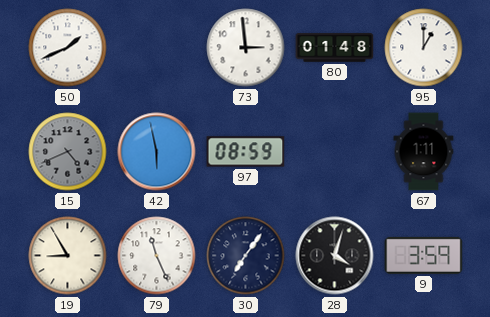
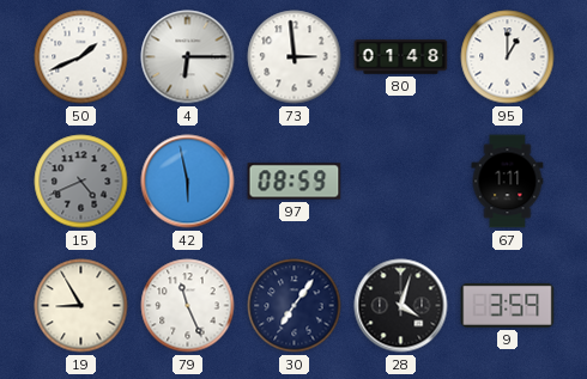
4: none -> 6:15
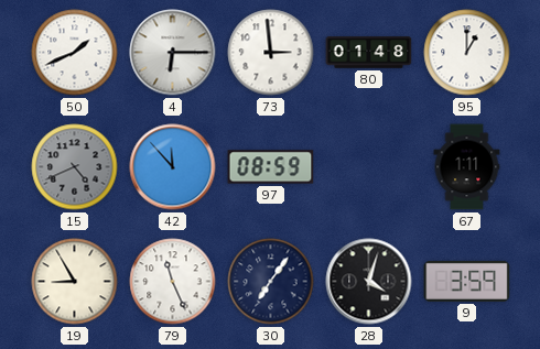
42: 5:58 -> 11:53
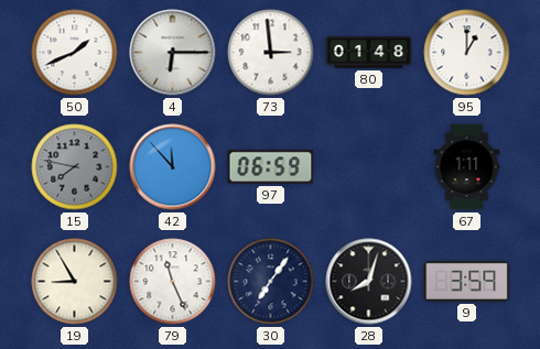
15: 4:41 -> 7:47
97: 08:59 -> 06:59
28: 4:03 -> 8:03
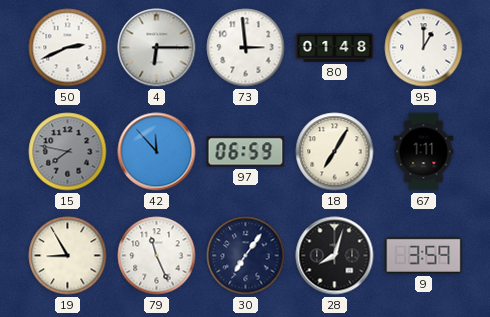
50: 1:41 -> 2:41
18: none -> 7:05
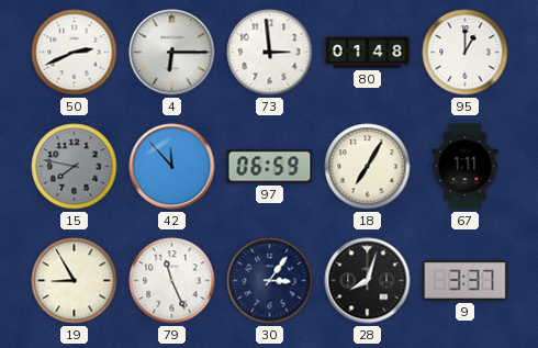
30: 7:06 -> 3:06
9: 3:59 -> 3:37
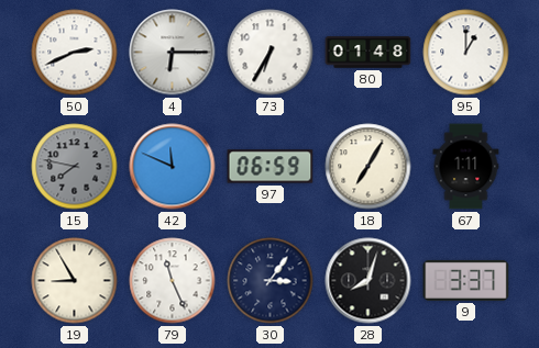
73: 2:59 -> 6:35
42: 11:53 -> 11:49
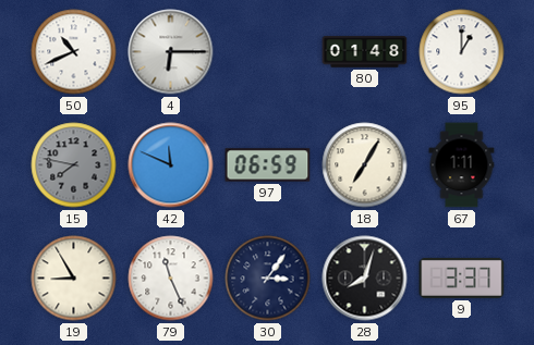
50: 2:41 -> 10:41
73: 6:35 -> none
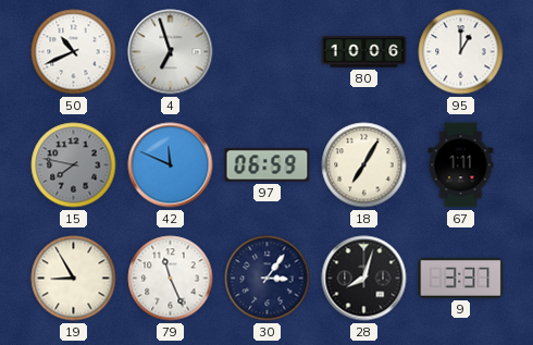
4: 6:15 -> 6:57
80: 01:48 -> 10:06
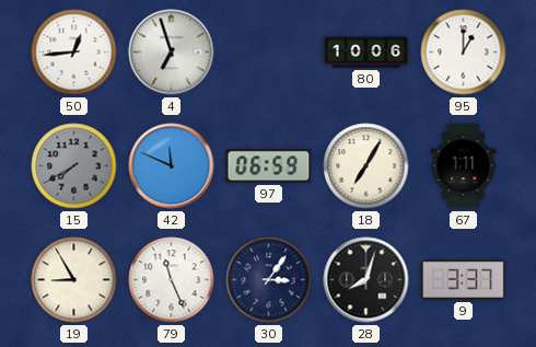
50: 10:41 -> 12:44
15: 7:47 -> 7:40
